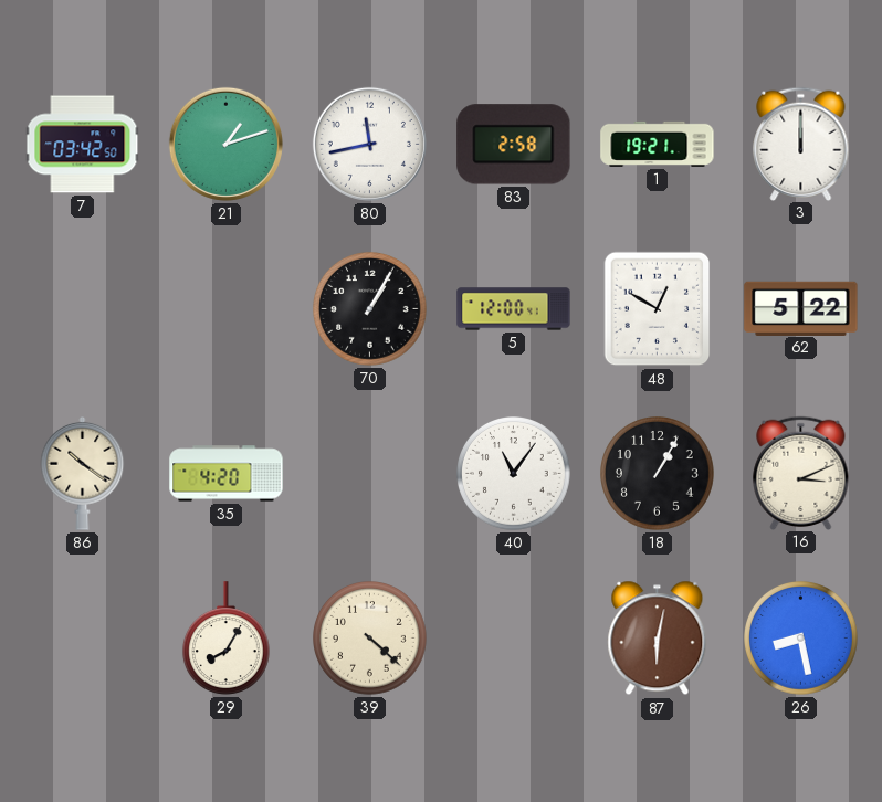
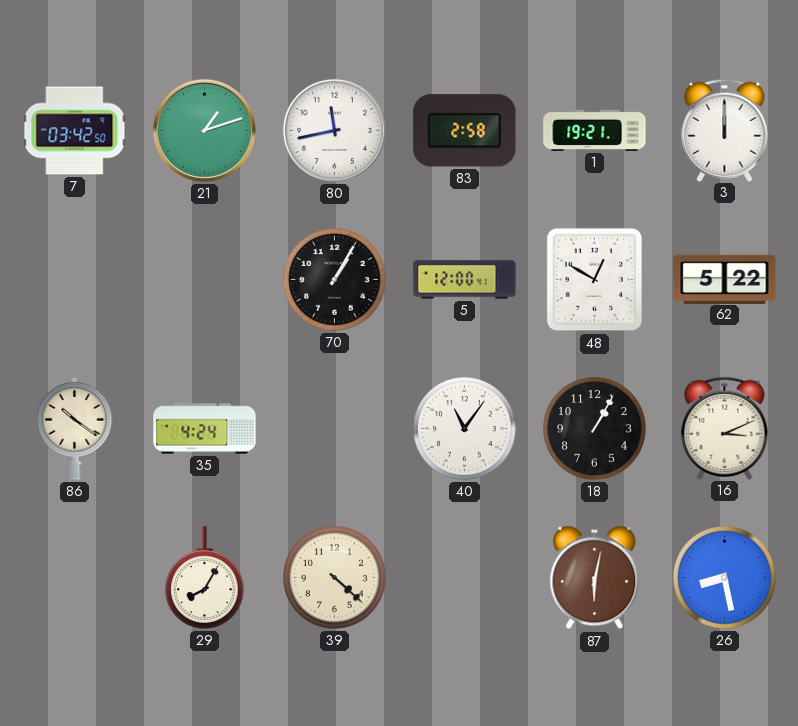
35: 4:20 -> 4:24
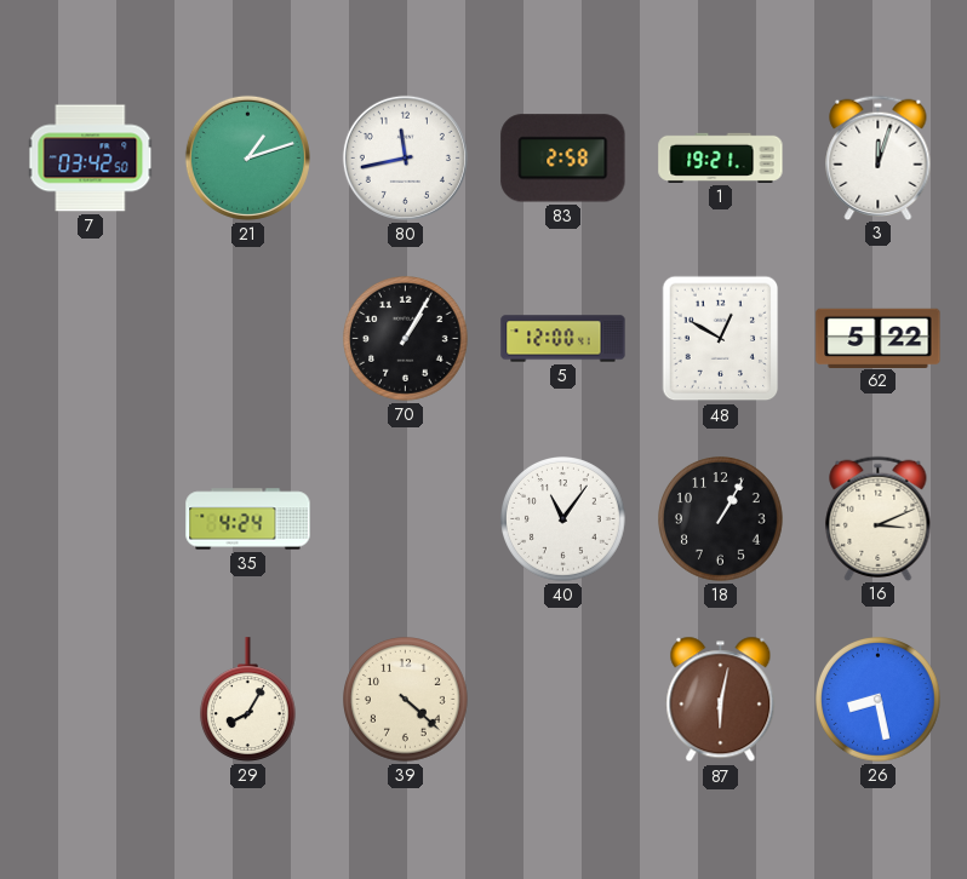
3: 12:00 -> 12:03
86: 10:21 -> none
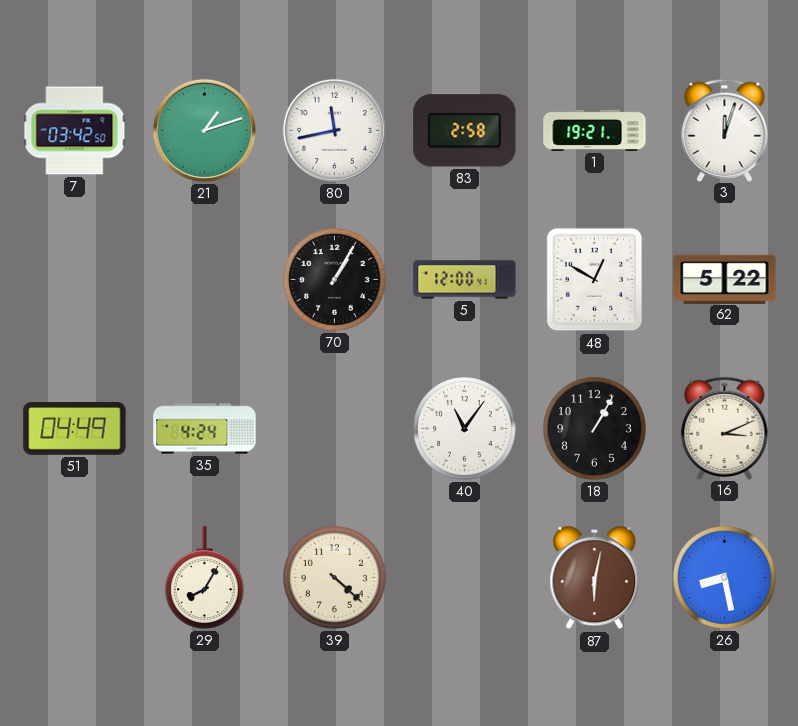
51: none -> 04:49
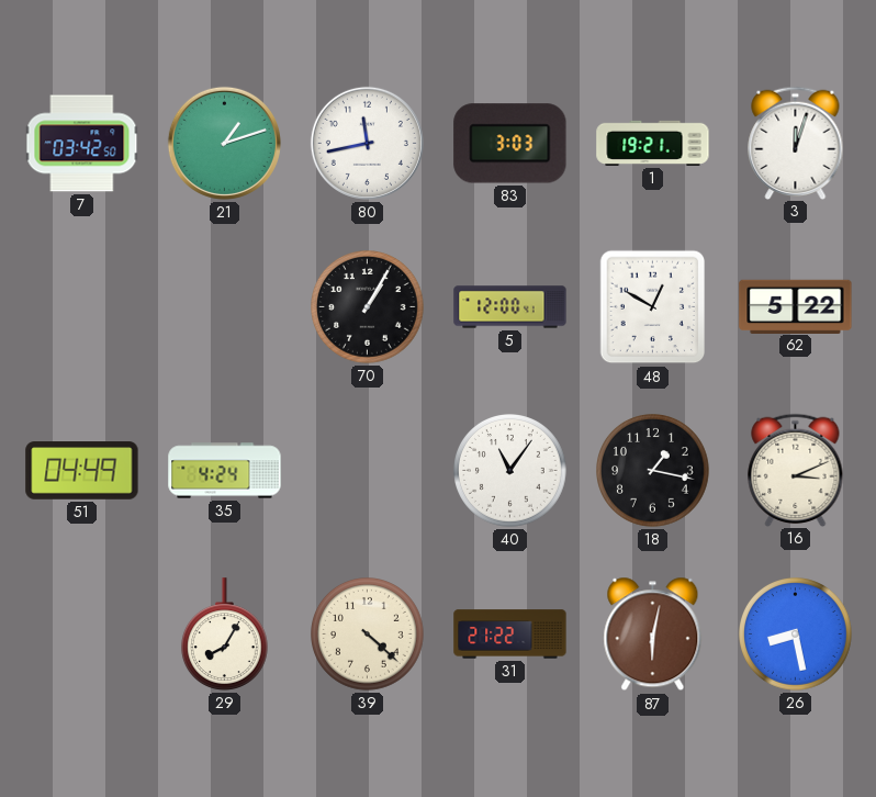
83: 2:58 -> 3:03
18: 1:05 -> 1:17
31: none -> 21:22
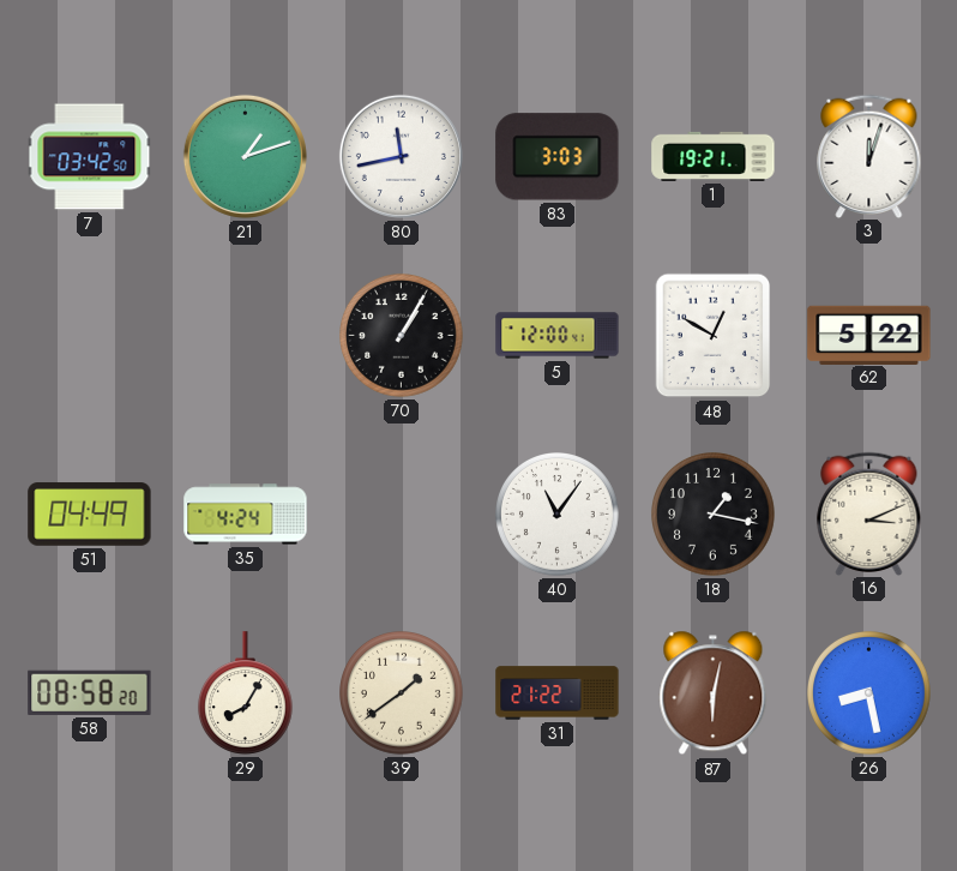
58: none -> 08:58
39: 4:22 -> 1:39
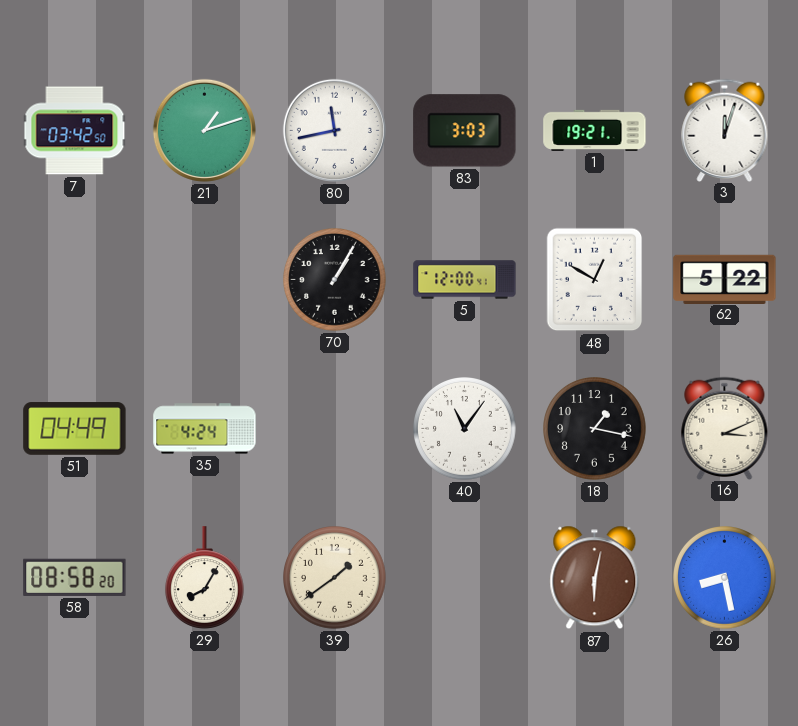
31: 21:22 -> none
